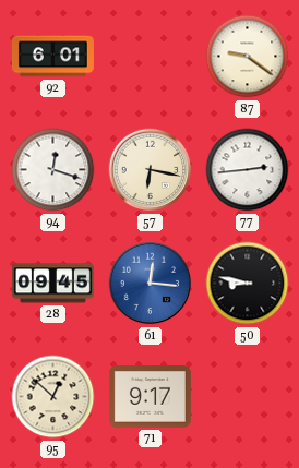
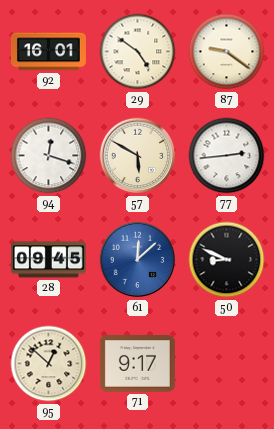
92: 6:01 -> 16:01
29: none -> 4:51
57: 6:17 -> 5:50
61: 12:16 -> 12:08
50: 8:47 -> 8:49
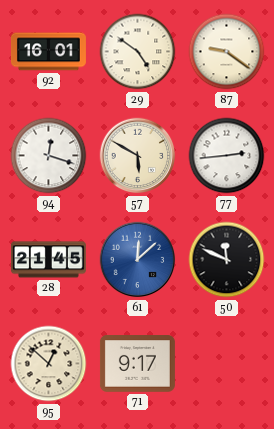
28: 09:45 -> 21:45
50: 8:49 -> 11:49
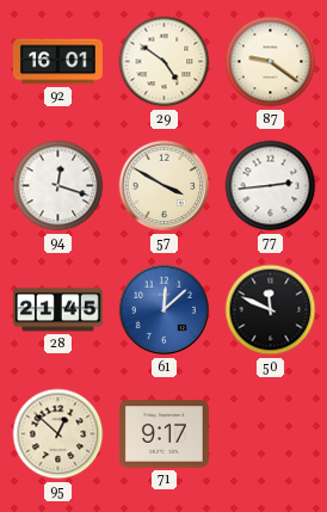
57: 5:50 -> 3:50
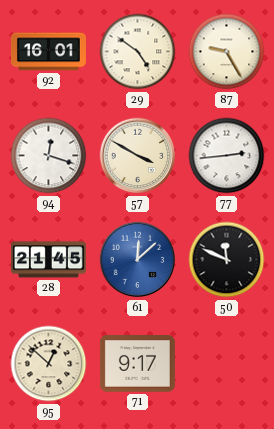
87: 9:21 -> 9:25
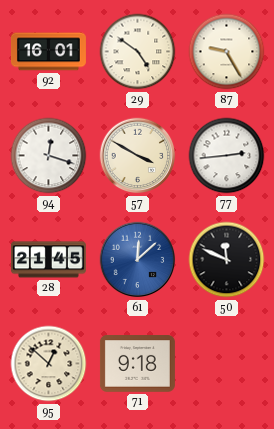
71: 9:17 -> 9:18
